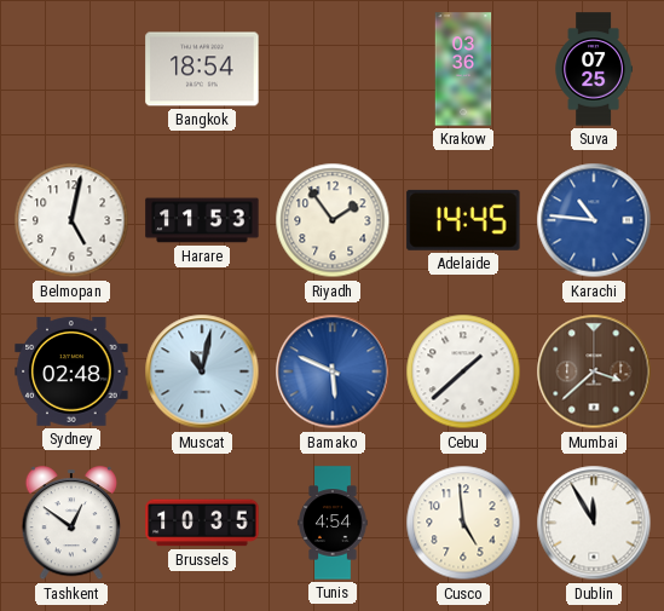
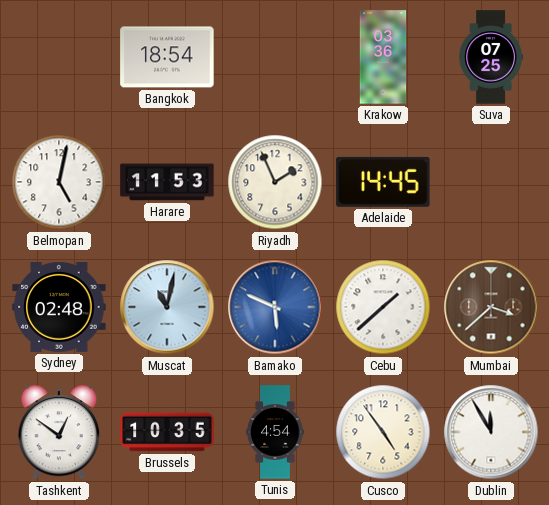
Riyadh: 1:54 -> 1:56
Karachi: 10:46 -> none
Cusco: 4:59 -> 4:54
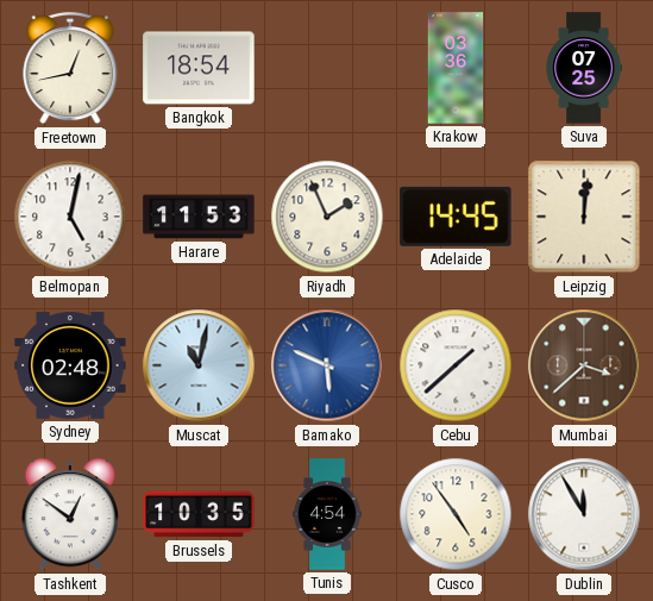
Freetown: none -> 12:43
Leipzig: none -> 12:01
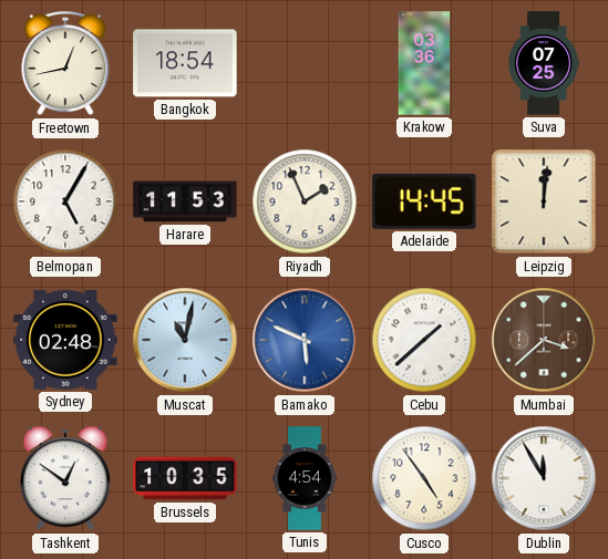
Belmopan: 5:02 -> 5:05
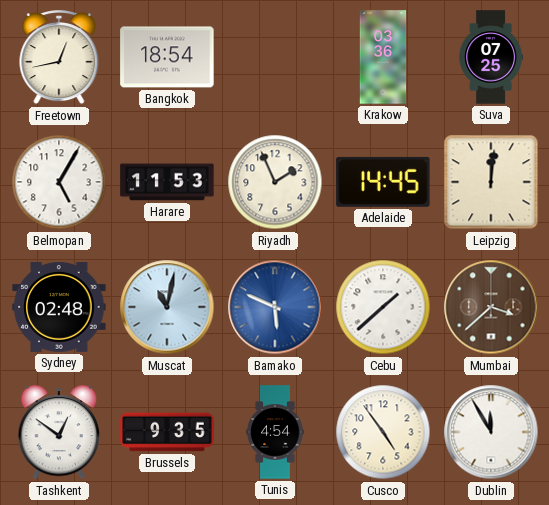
Brussels: 10:35 -> 9:35
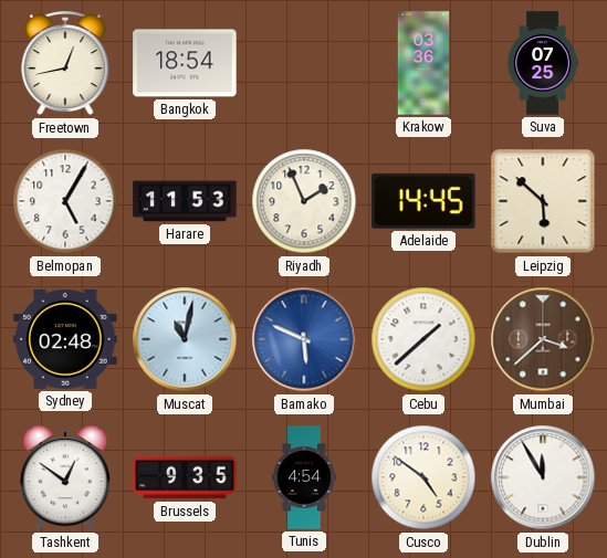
Leipzig: 12:01 -> 5:52
Cusco: 4:54 -> 4:51
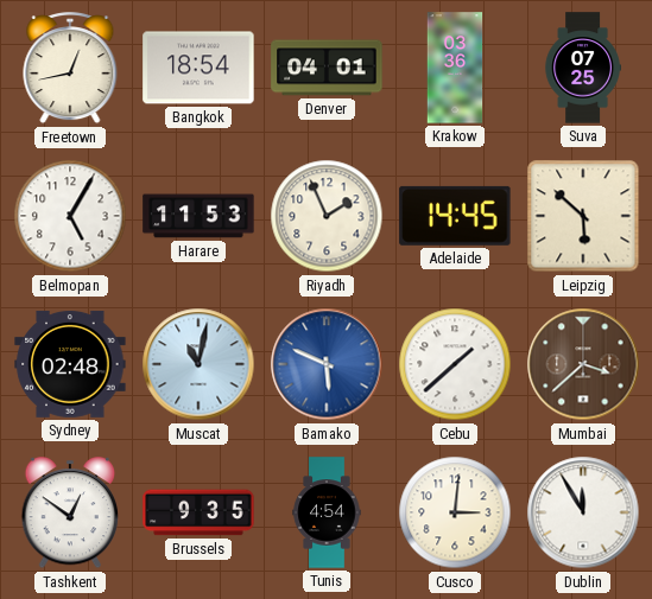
Denver: none -> 04:01
Cusco: 4:51 -> 3:01
